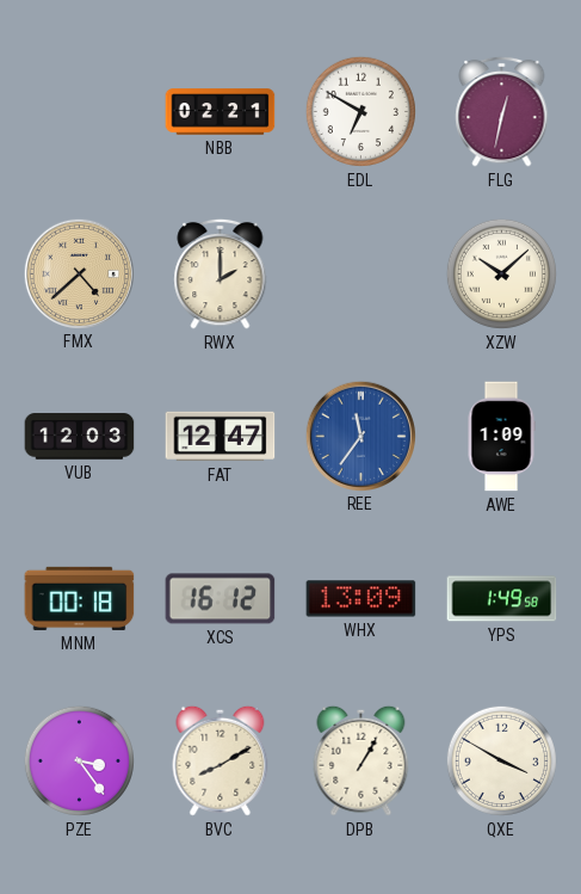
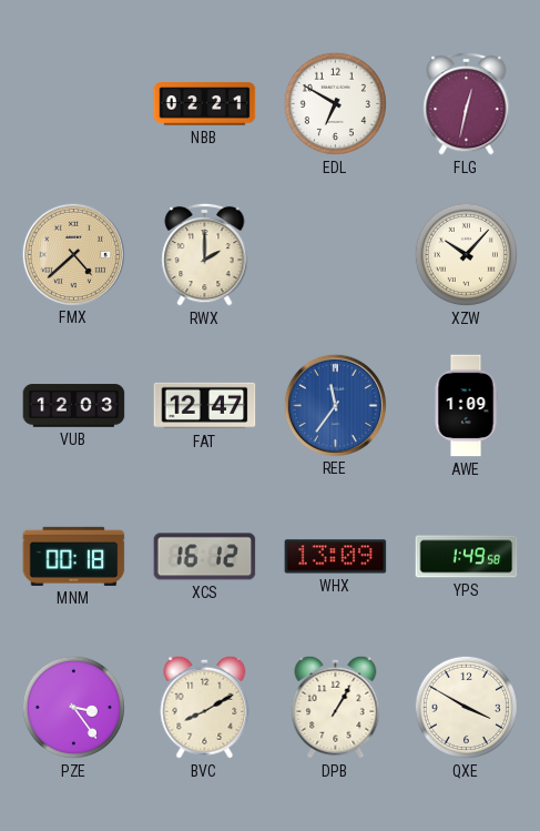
XZW: 10:08 -> 10:07
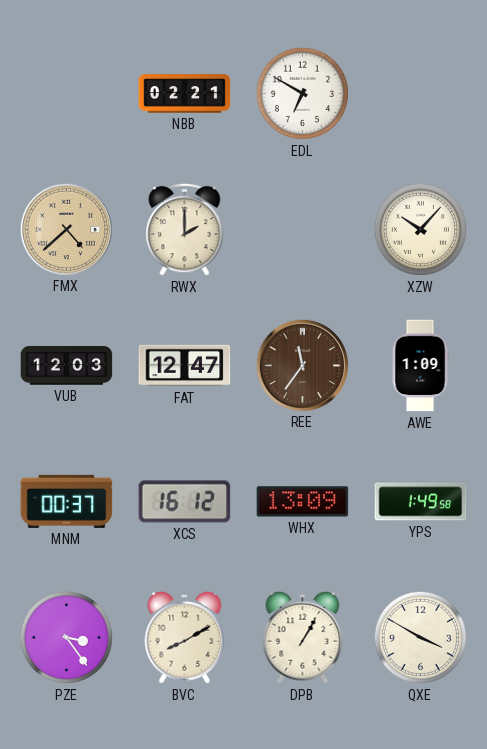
FLG: 12:32 -> none
REE dial: blue -> brown
MNM: 00:18 -> 00:37
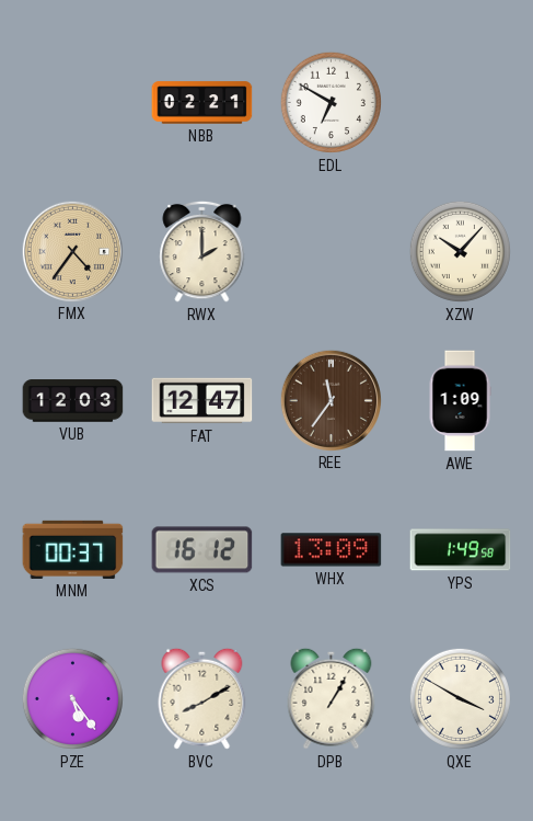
FMX: 4:38 -> 4:36
PZE: 3:24 -> 5:24
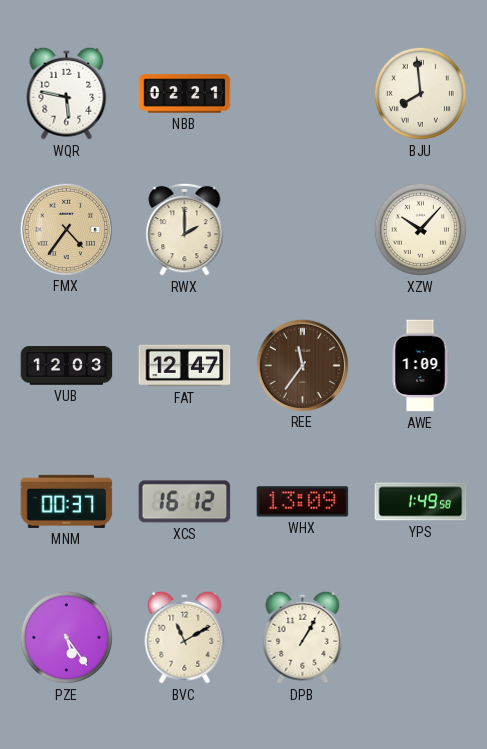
WQR: none -> 5:47
EDL: 6:50 -> none
BJU: none -> 7:59
BVC: 8:10 -> 11:10
QXE: 3:50 -> none
